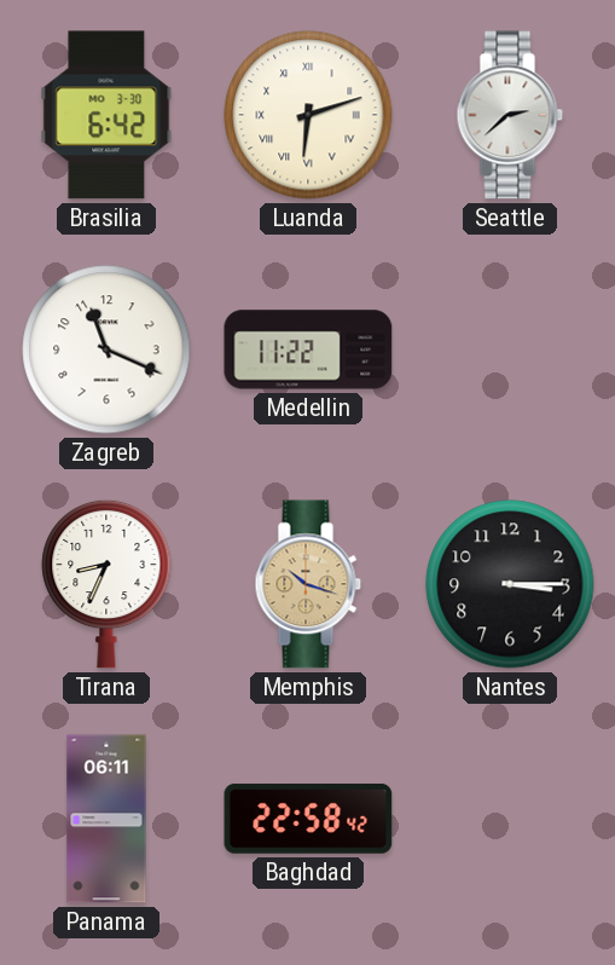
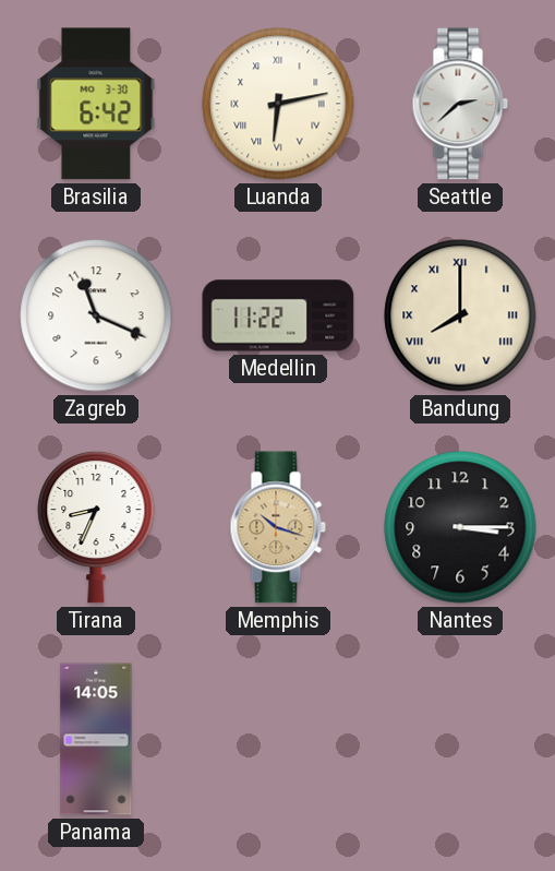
Luanda: 6:12 -> 6:13
Bandung: none -> 8:00
Panama: 06:11 -> 14:05
Baghdad: 22:58 -> none
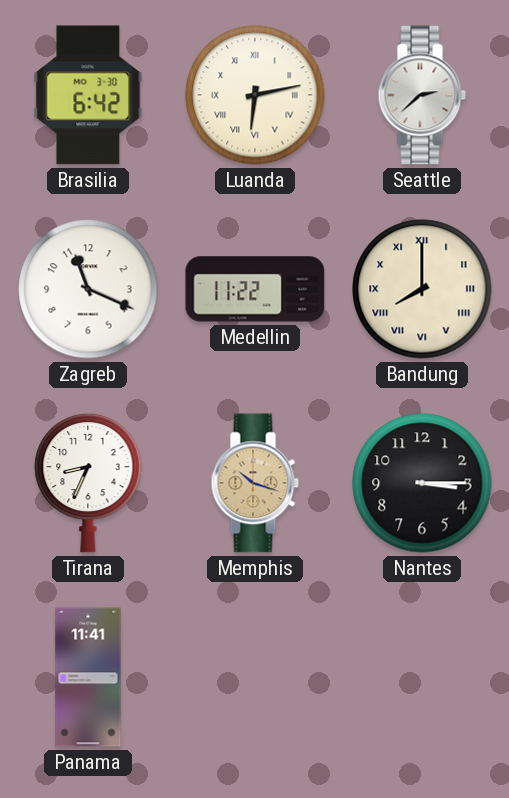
Panama: 14:05 -> 11:41
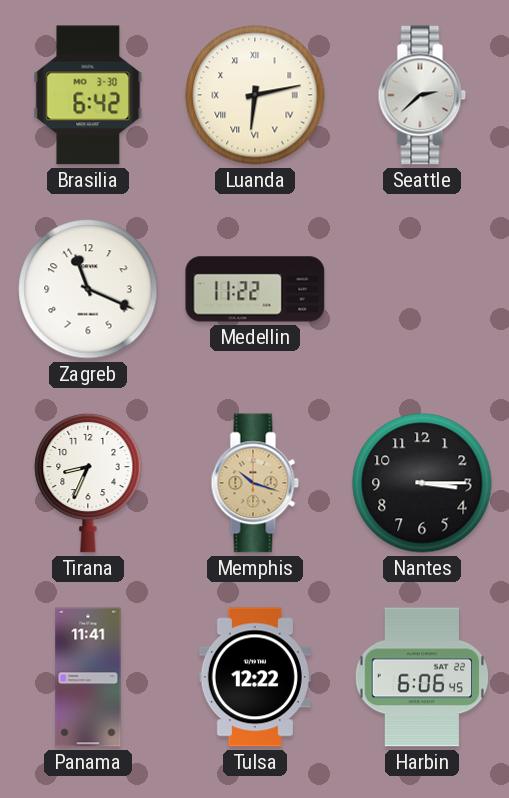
Bandung: 8:00 -> none
Tulsa: none -> 12:22
Harbin: none -> 6:06
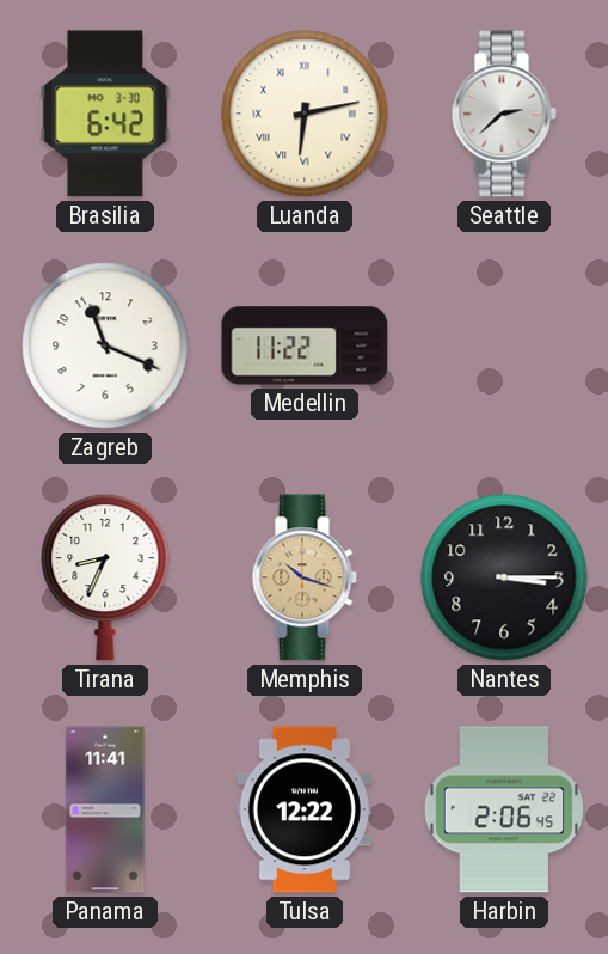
Harbin: 6:06 -> 2:06
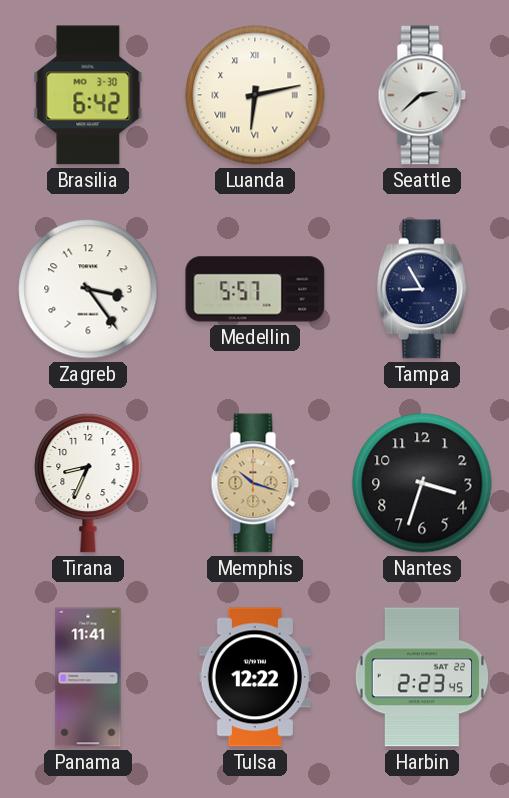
Zagreb: 11:19 -> 3:24
Medellin: 11:22 -> 5:57
Tampa: none -> 8:55
Nantes: 3:15 -> 3:33
Harbin: 2:06 -> 2:23
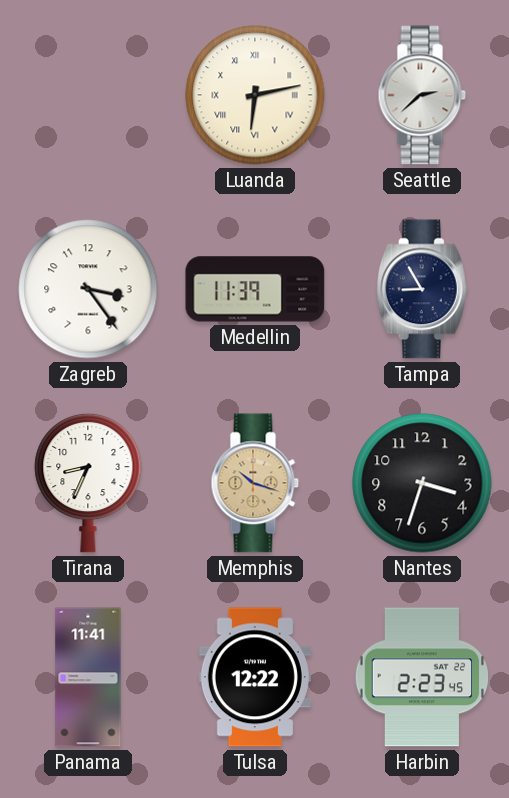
Brasilia: 6:42 -> none
Medellin: 5:57 -> 11:39
